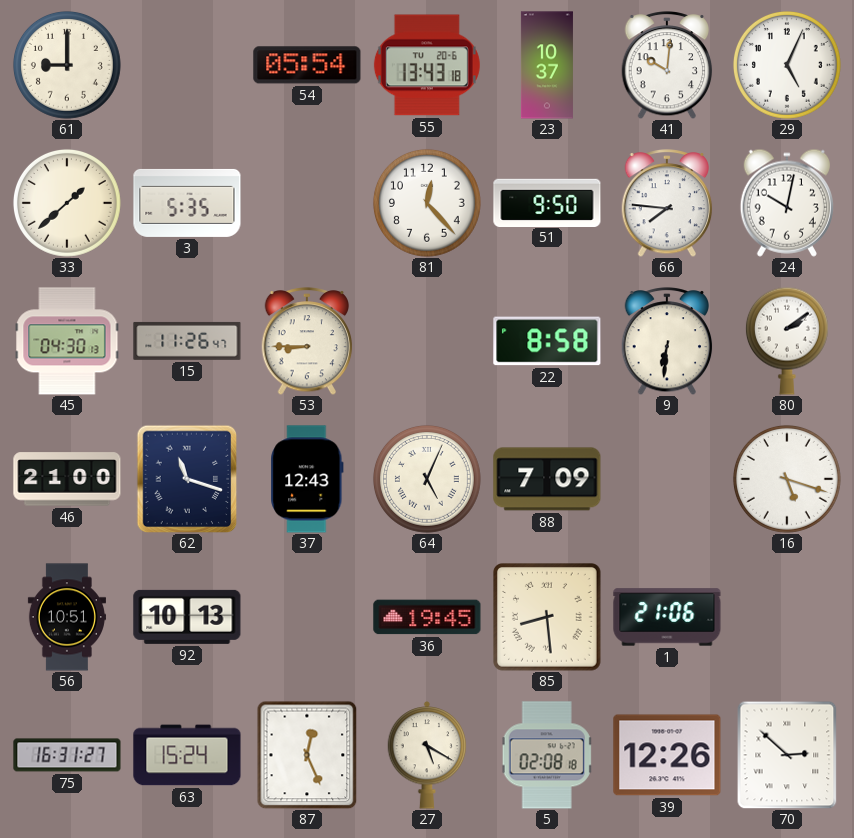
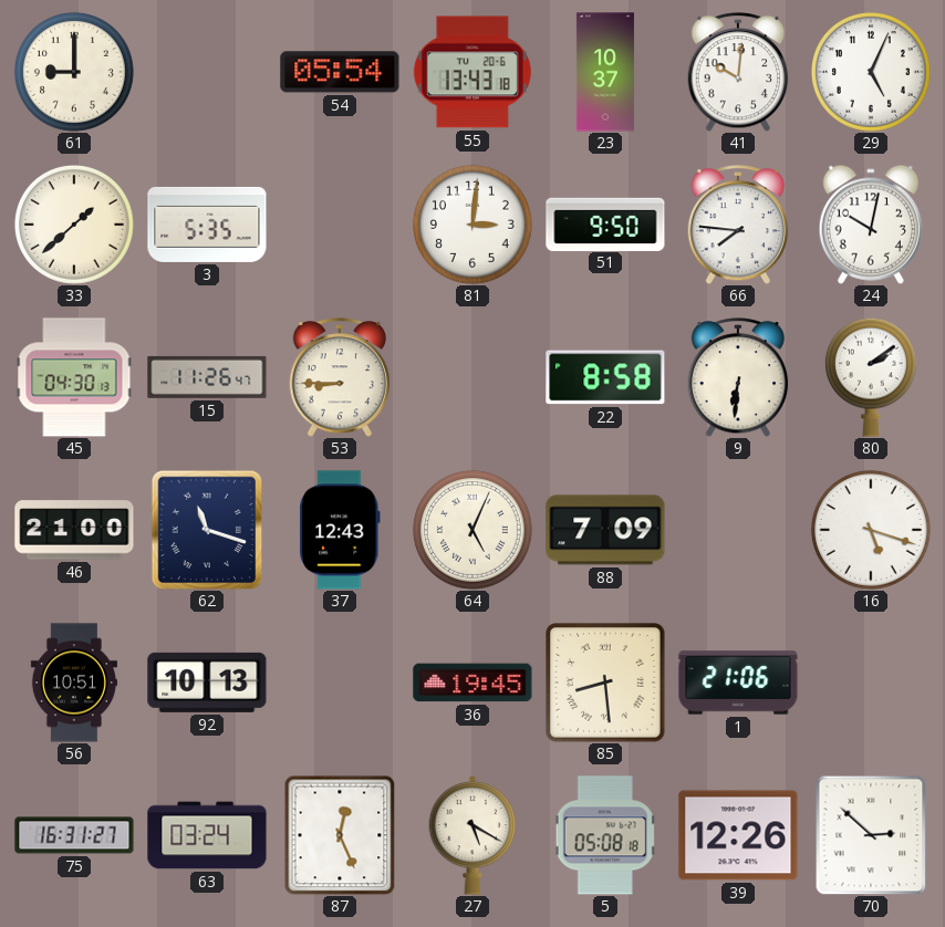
81: 12:23 -> 3:01
63: 15:24 -> 03:24
5: 02:08 -> 05:08
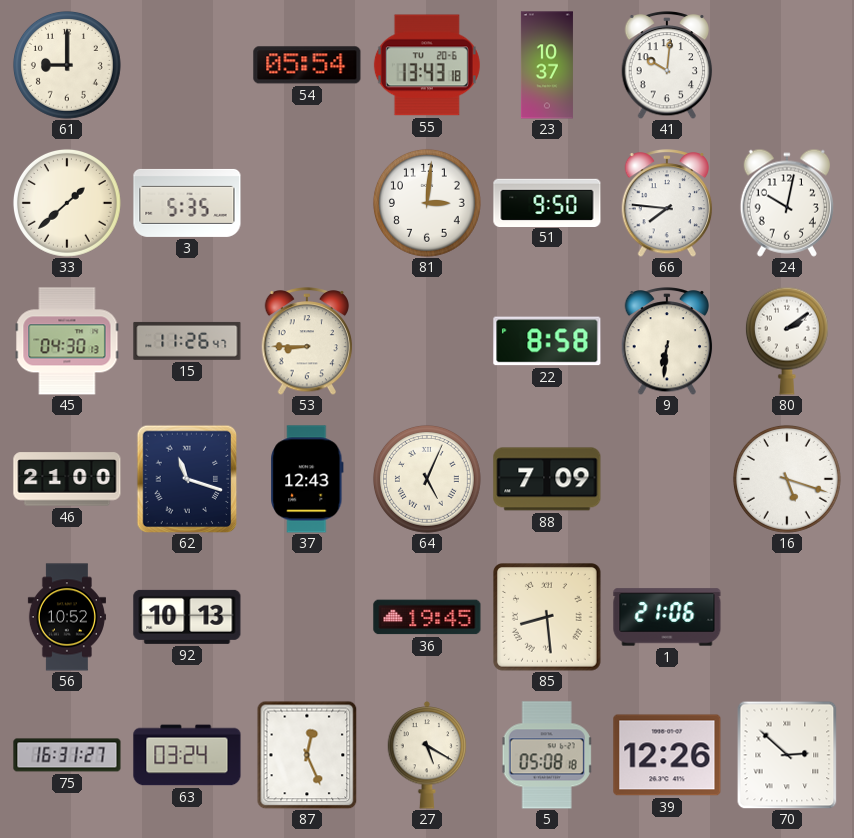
29: 5:04 -> none
56: 10:51 -> 10:52
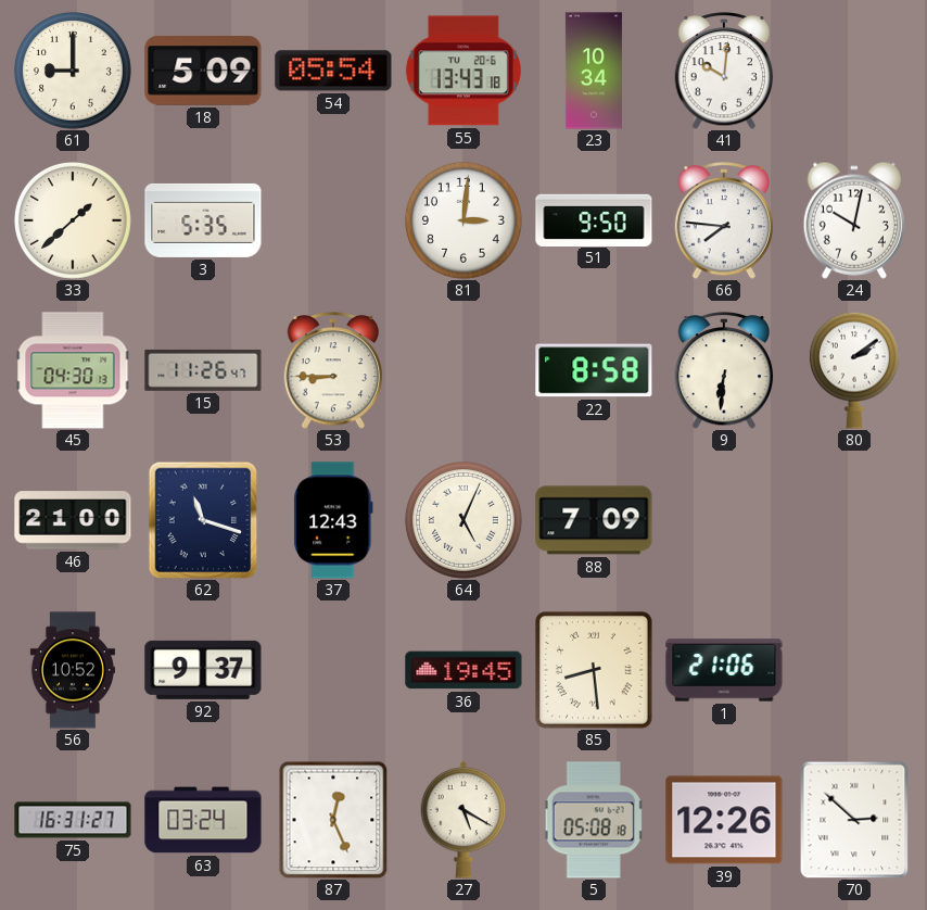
18: none -> 5:09
23: 10:37 -> 10:34
16: 5:18 -> none
92: 10:13 -> 9:37
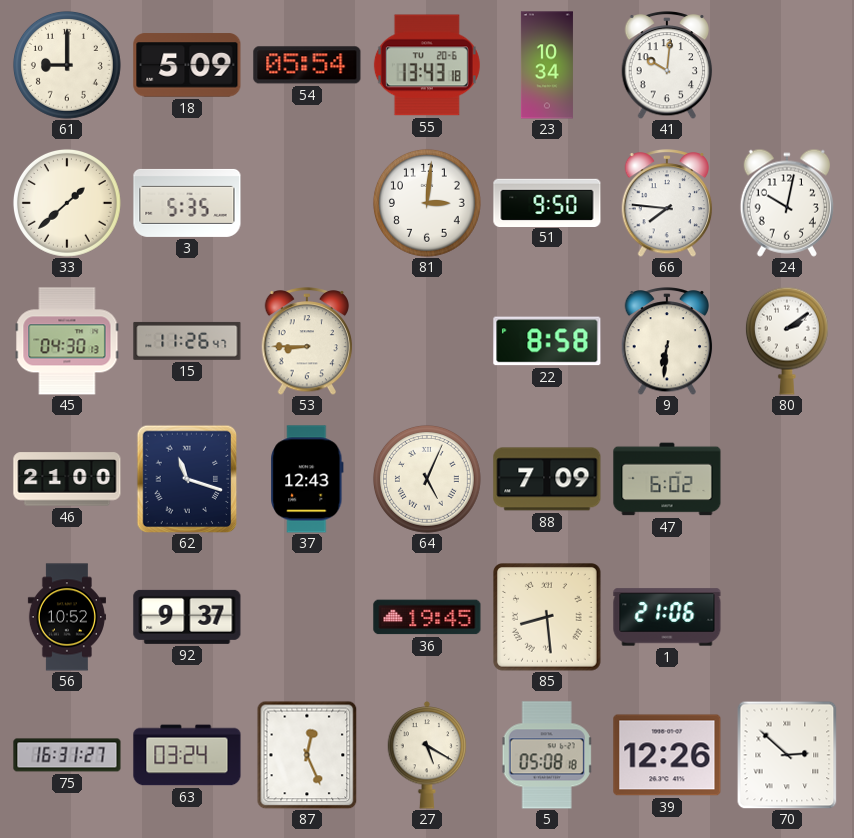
47: none -> 6:02
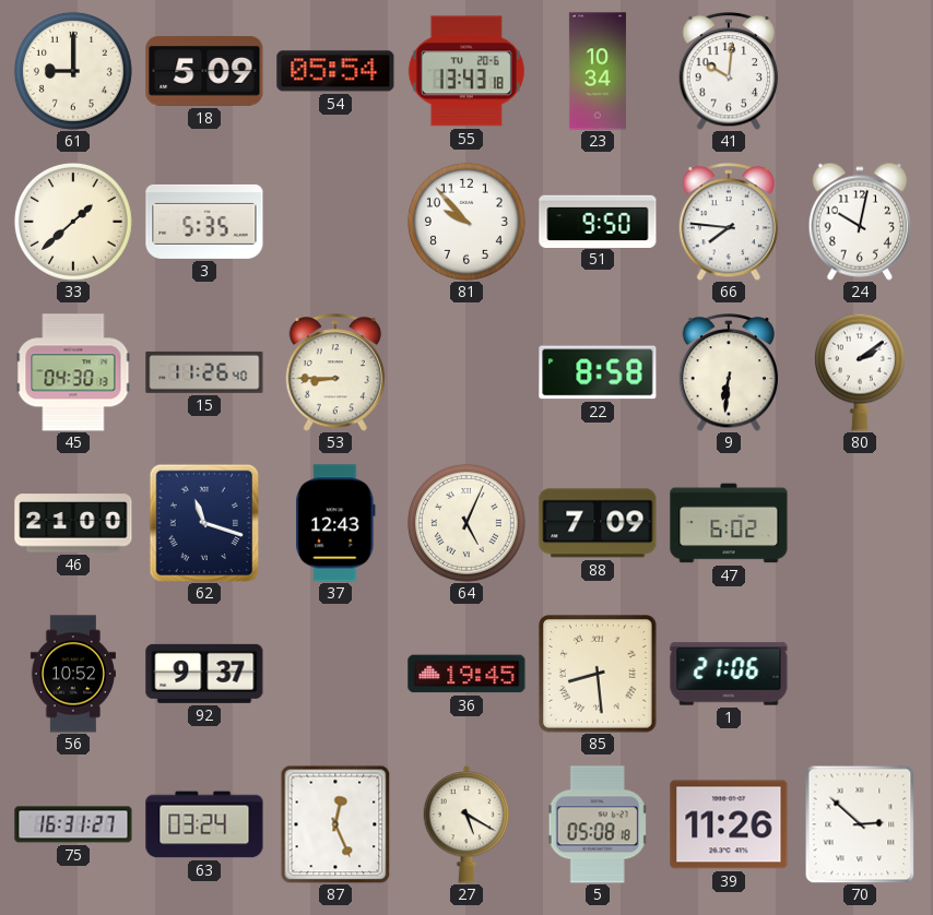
81: 3:01 -> 9:53
15: 11:26:47 -> 11:26:40
39: 12:26 -> 11:26
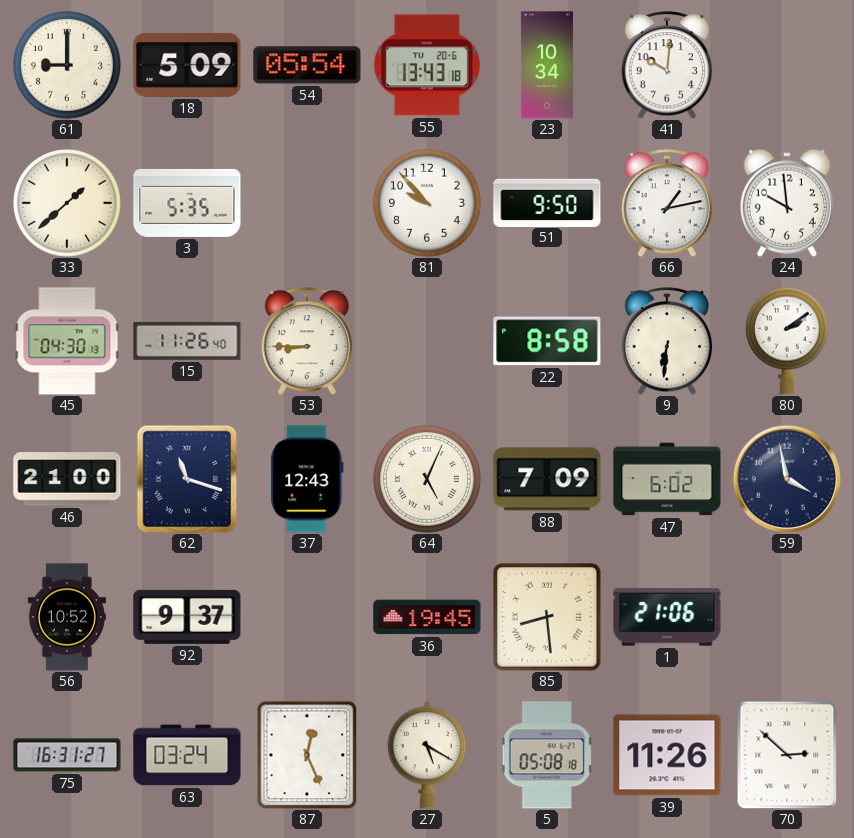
66: 7:46 -> 1:13
24: 10:02 -> 9:59
59: none -> 3:58
